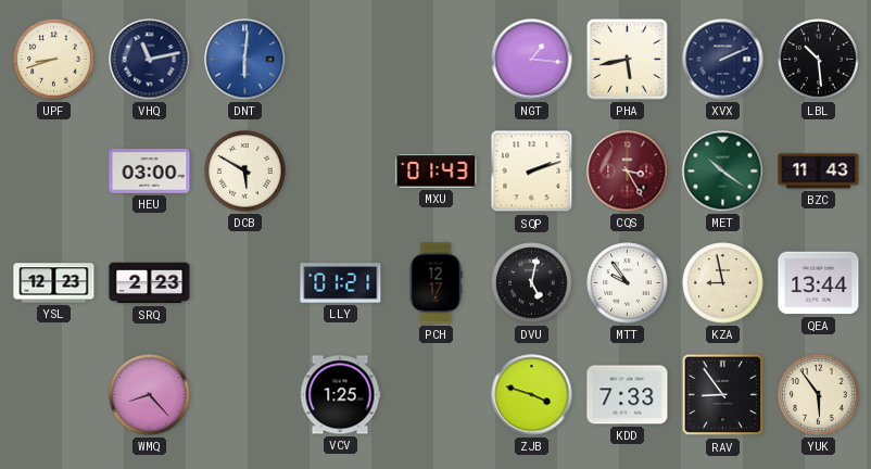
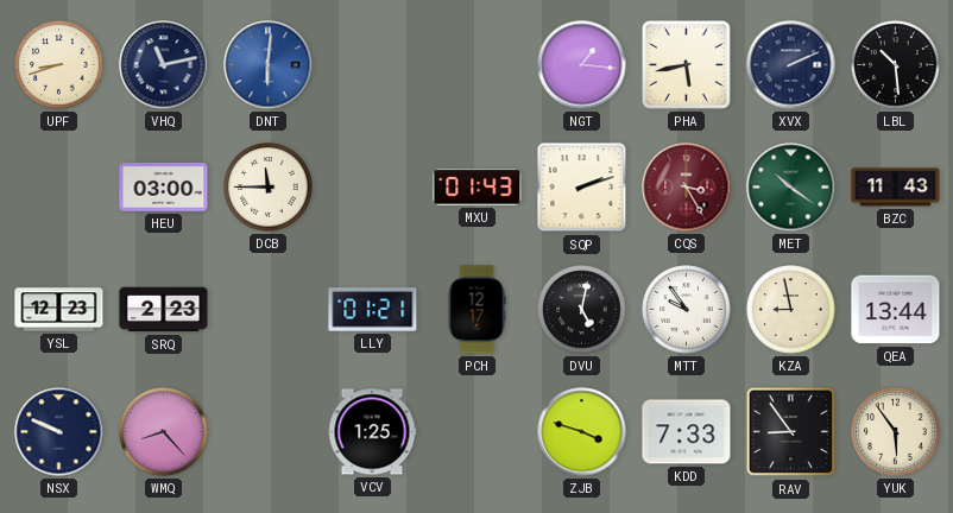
DCB: 5:50 -> 11:45
NSX: none -> 9:49
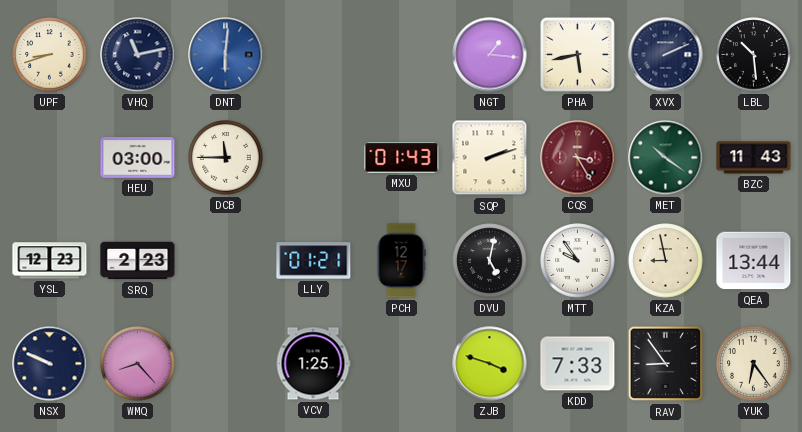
YUK: 5:54 -> 6:24
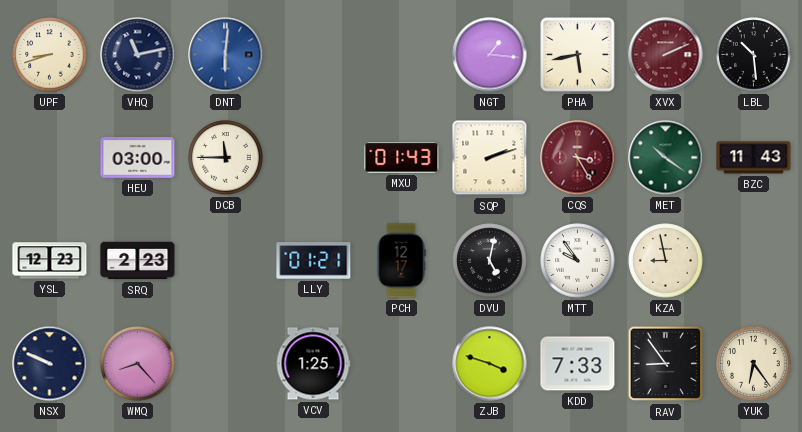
XVX dial: navy -> burgundy
QEA: 13:44 -> none
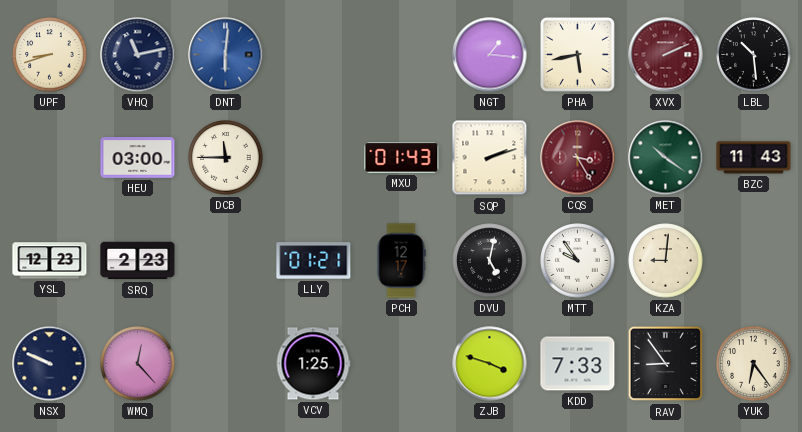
KZA: 8:58 -> 9:01
WMQ: 8:23 -> 12:23
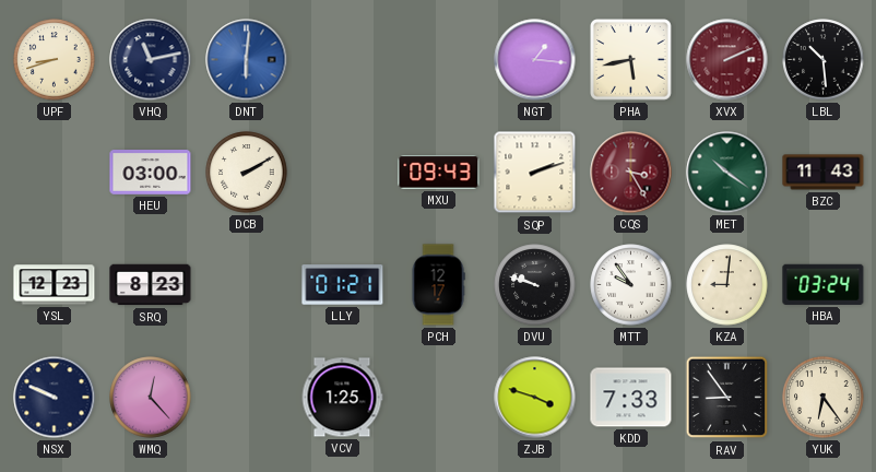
DCB: 11:45 -> 2:10
MXU: 01:43 -> 09:43
SRQ: 2:23 -> 8:23
DVU: 5:02 -> 9:48
HBA: none -> 03:24
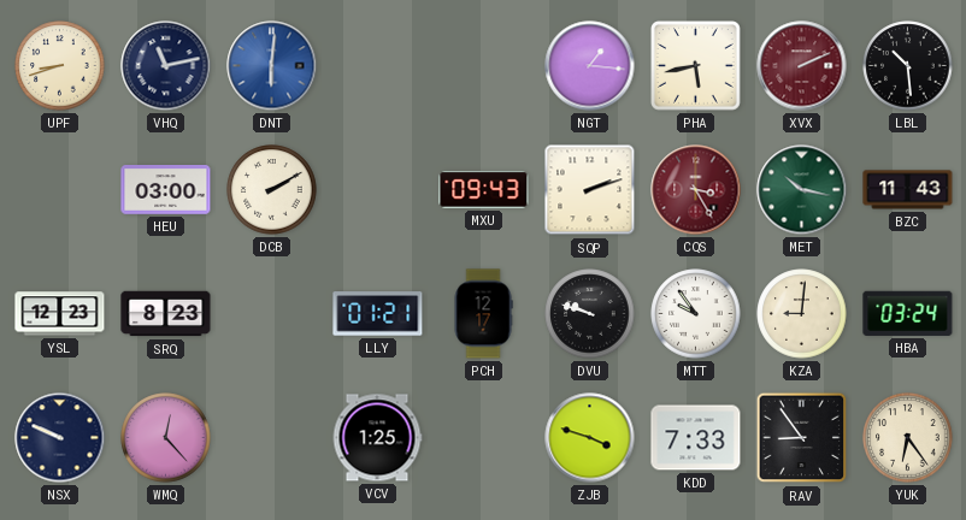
MET: 10:21 -> 10:17
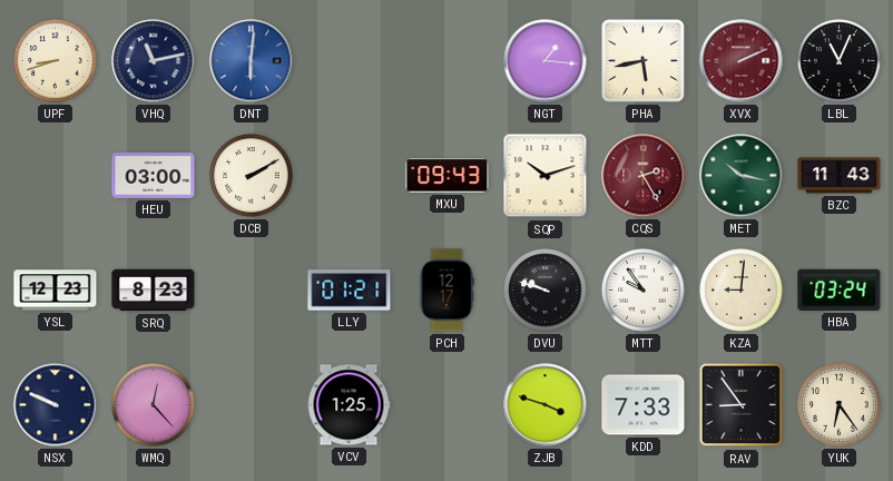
LBL: 10:29 -> 11:04
SQP: 2:12 -> 10:12
CQS: 3:25 -> 2:25
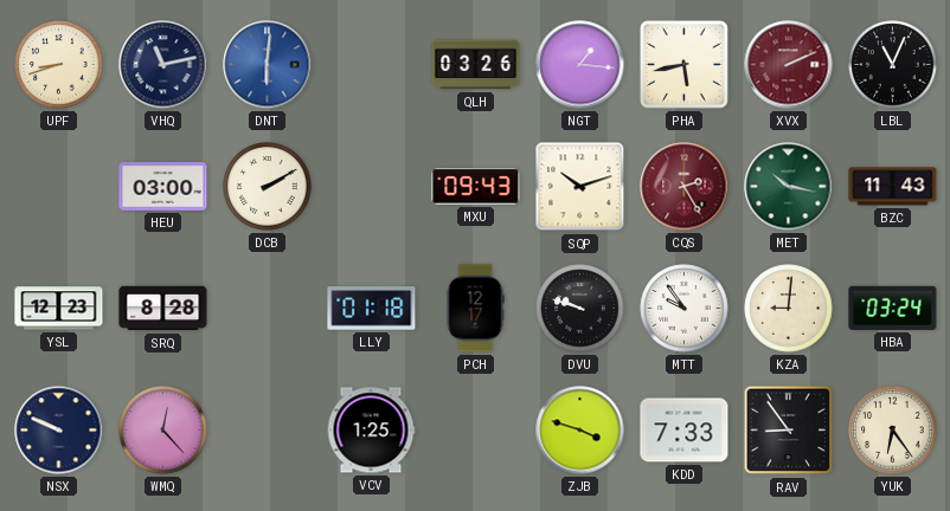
QLH: none -> 03:26
SRQ: 8:23 -> 8:28
LLY: 01:21 -> 01:18
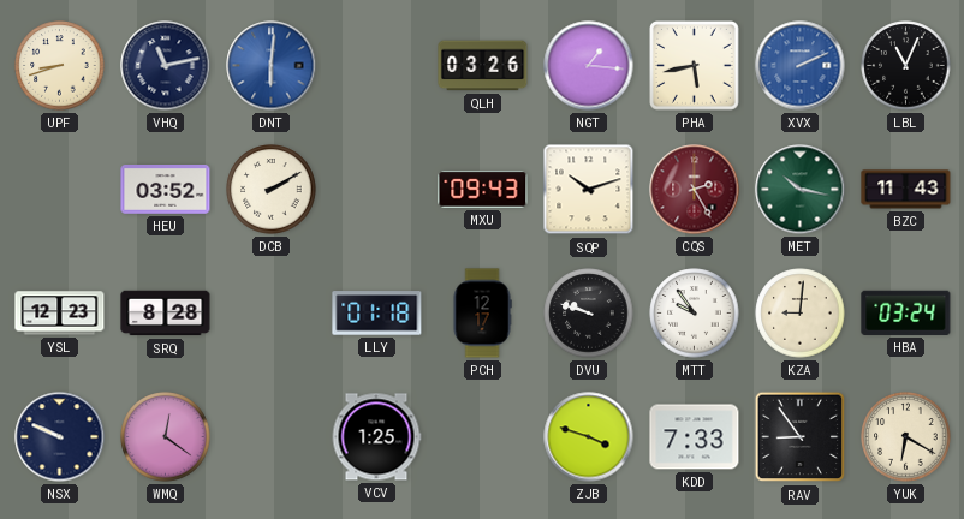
XVX dial: burgundy -> blue
HEU: 03:00 -> 03:52
WMQ: 12:23 -> 12:21
YUK: 6:24 -> 6:20
